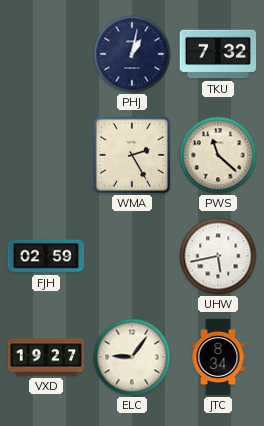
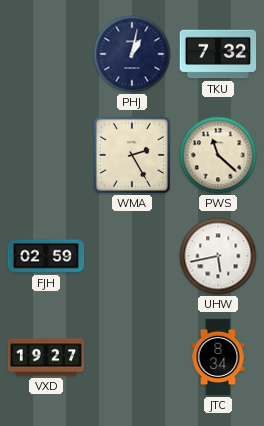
ELC: 9:06 -> none
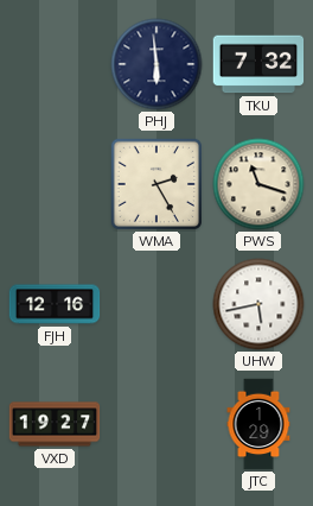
PHJ: 1:02 -> 5:59
PWS: 11:22 -> 11:18
FJH: 02:59 -> 12:16
JTC: 8:34 -> 1:29
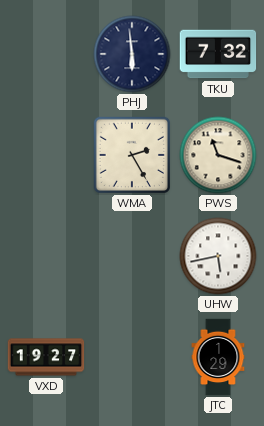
FJH: 12:16 -> none
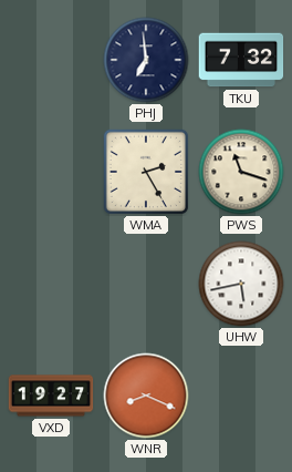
PHJ: 5:59 -> 6:59
WNR: none -> 8:19
JTC: 1:29 -> none
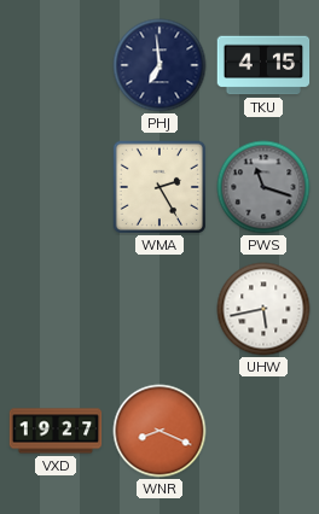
TKU: 7:32 -> 4:15
PWS dial: cream -> grey
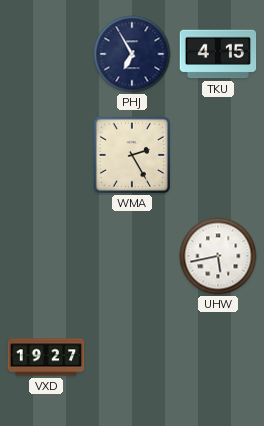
PHJ: 6:59 -> 6:55
PWS: 11:18 -> none
WNR: 8:19 -> none
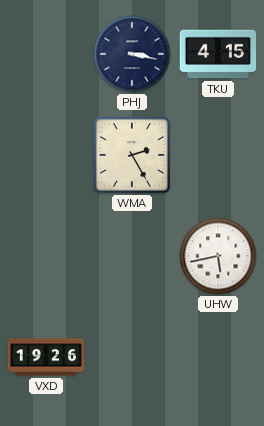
PHJ: 6:55 -> 3:17
VXD: 19:27 -> 19:26
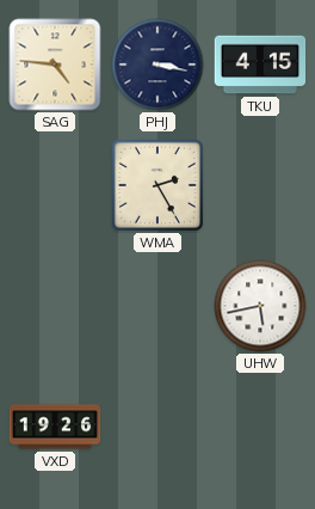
SAG: none -> 4:46
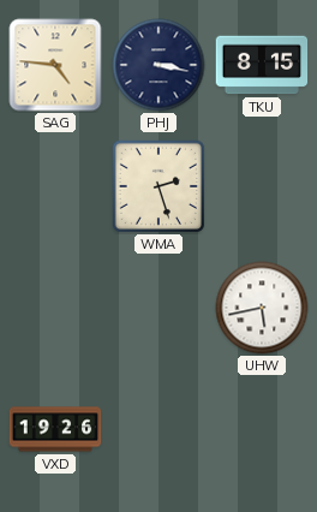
TKU: 4:15 -> 8:15
WMA: 2:25 -> 2:27
